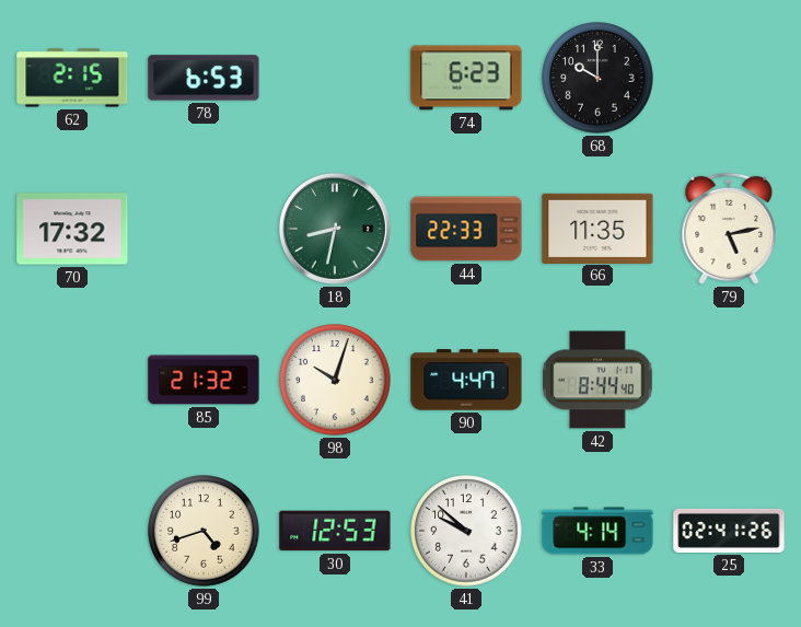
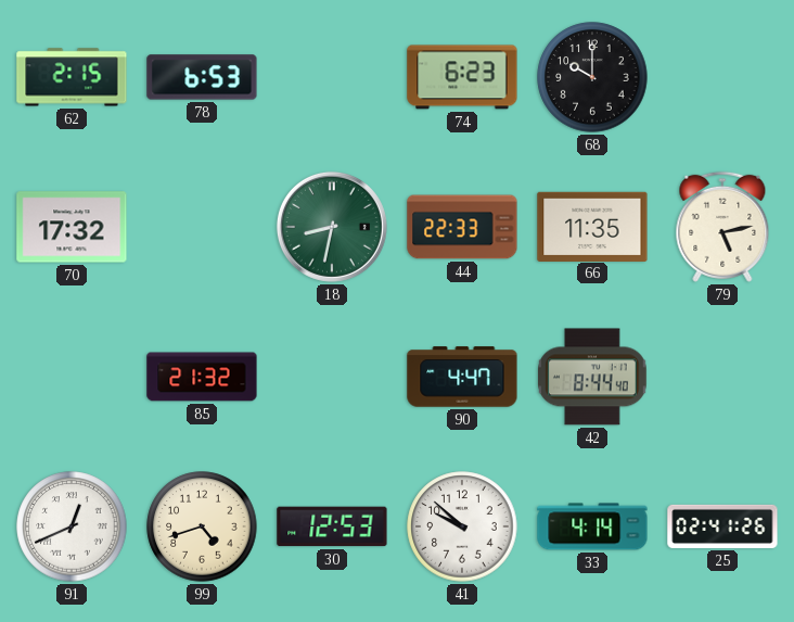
98: 10:03 -> none
91: none -> 12:41
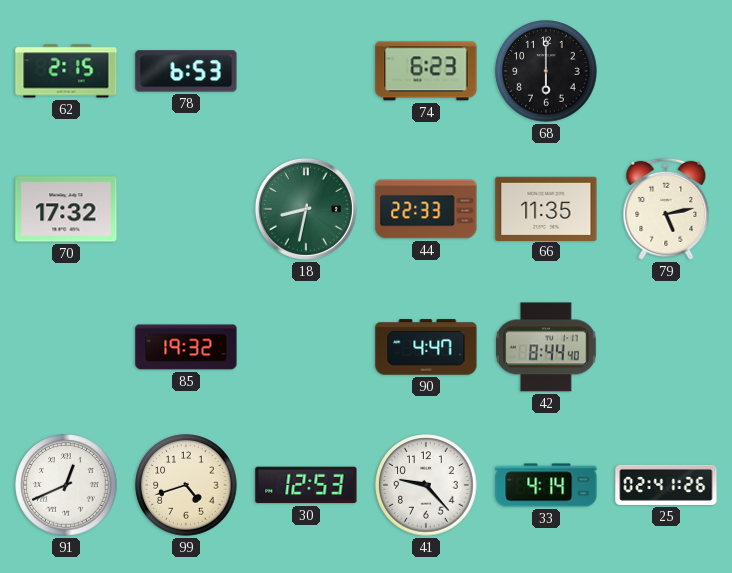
68: 10:00 -> 6:00
85: 21:32 -> 19:32
41: 9:52 -> 9:23
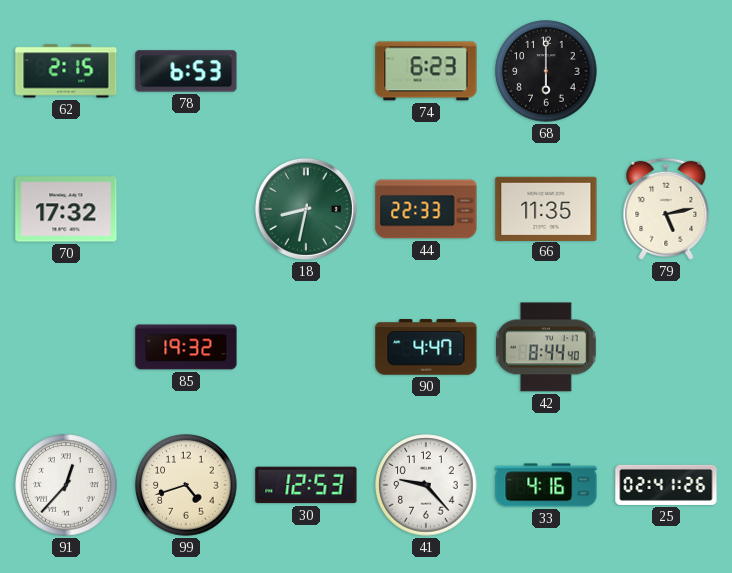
91: 12:41 -> 12:37
33: 4:14 -> 4:16
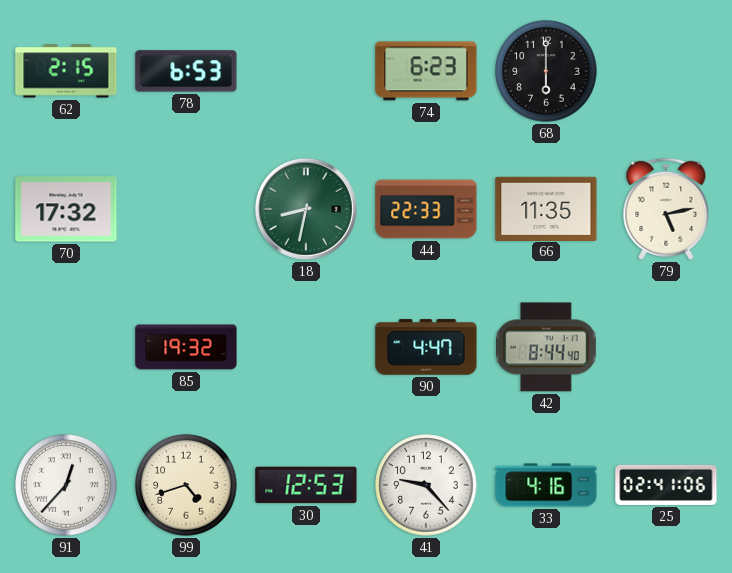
25: 02:41:26 -> 02:41:06
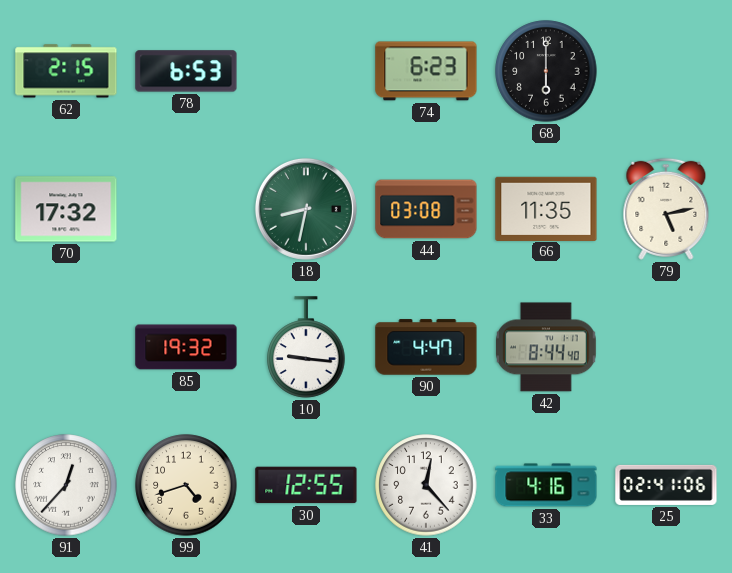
44: 22:33 -> 03:08
10: none -> 9:16
30: 12:53 -> 12:55
41: 9:23 -> 12:23
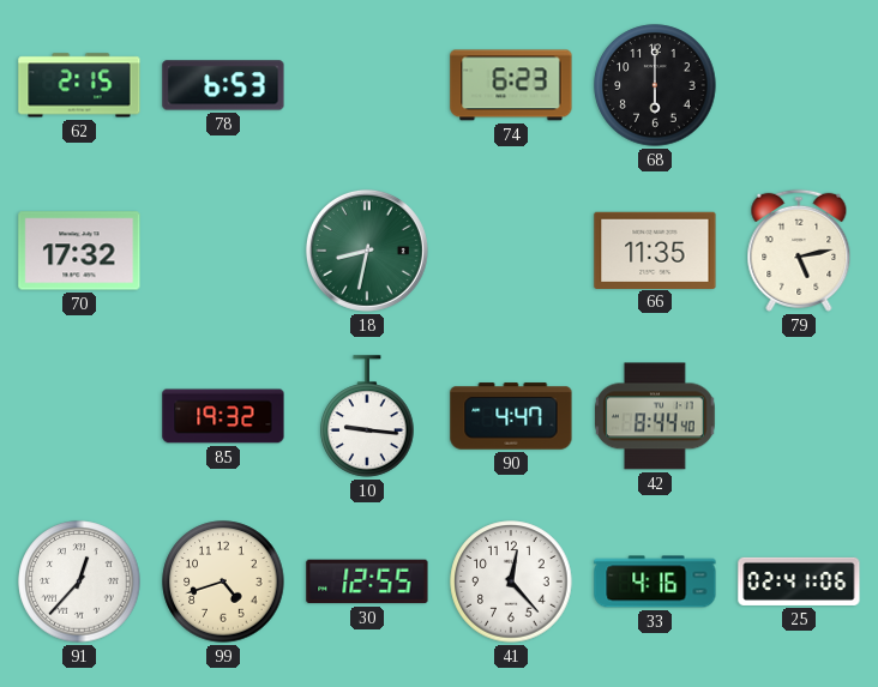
44: 03:08 -> none
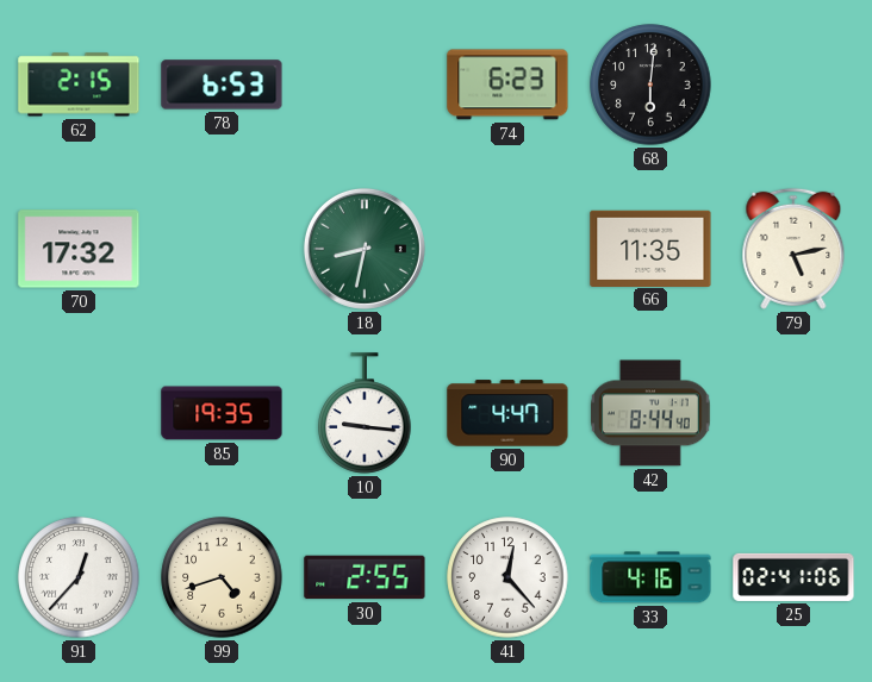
68: 6:00 -> 6:01
85: 19:32 -> 19:35
30: 12:55 -> 2:55
